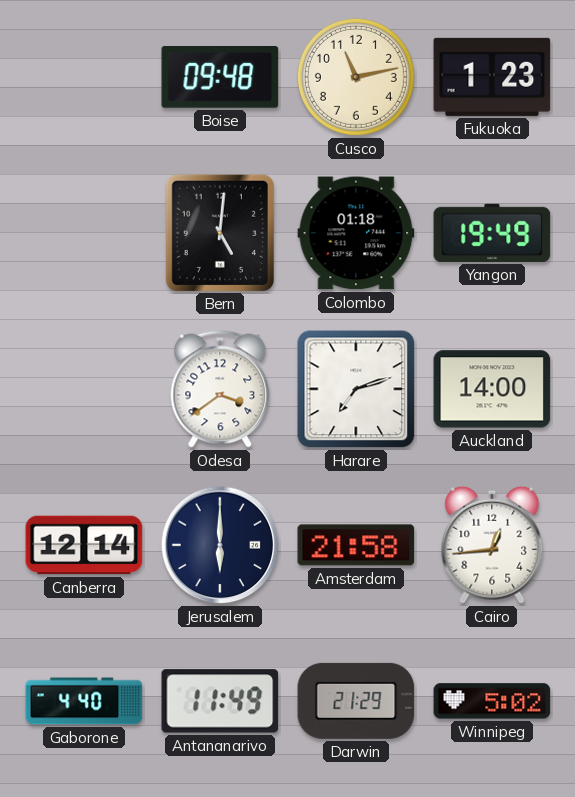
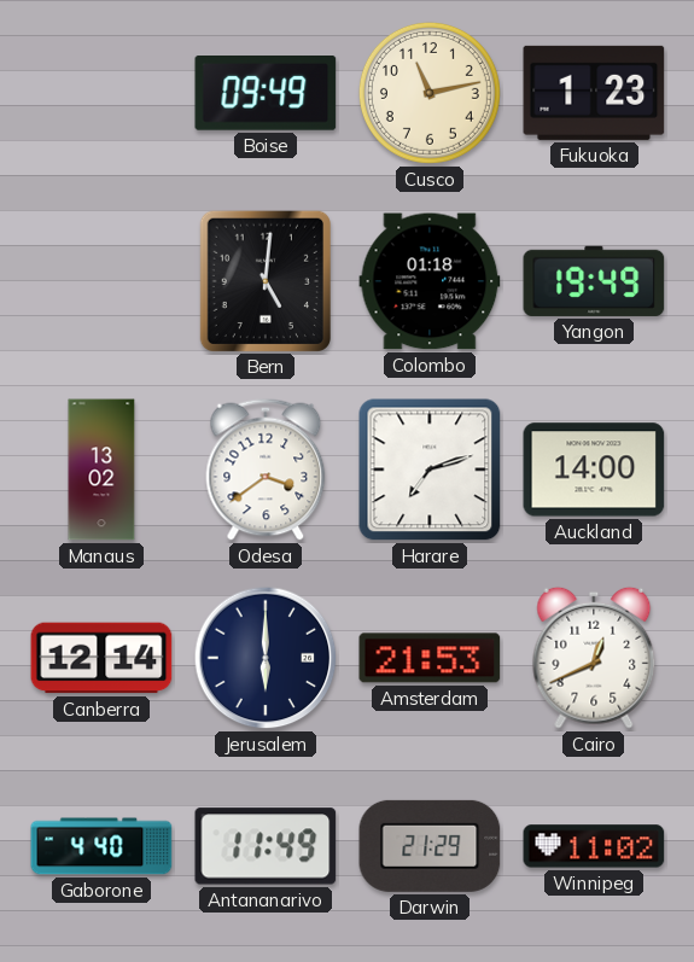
Boise: 09:48 -> 09:49
Manaus: none -> 13:02
Amsterdam: 21:58 -> 21:53
Cairo: 12:44 -> 12:41
Winnipeg: 5:02 -> 11:02
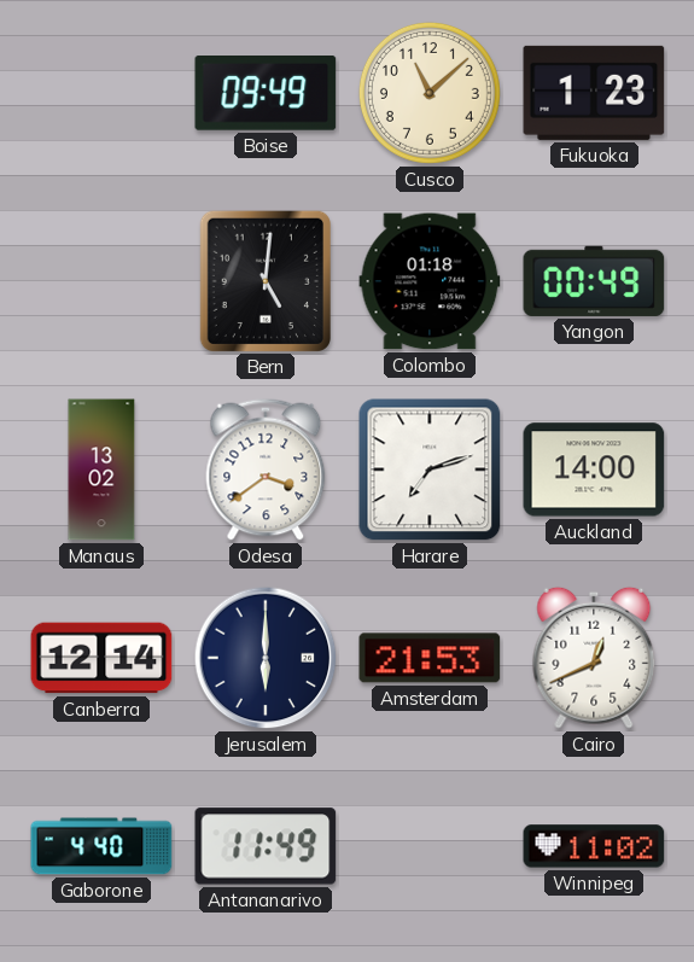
Cusco: 11:13 -> 11:08
Yangon: 19:49 -> 00:49
Darwin: 21:29 -> none
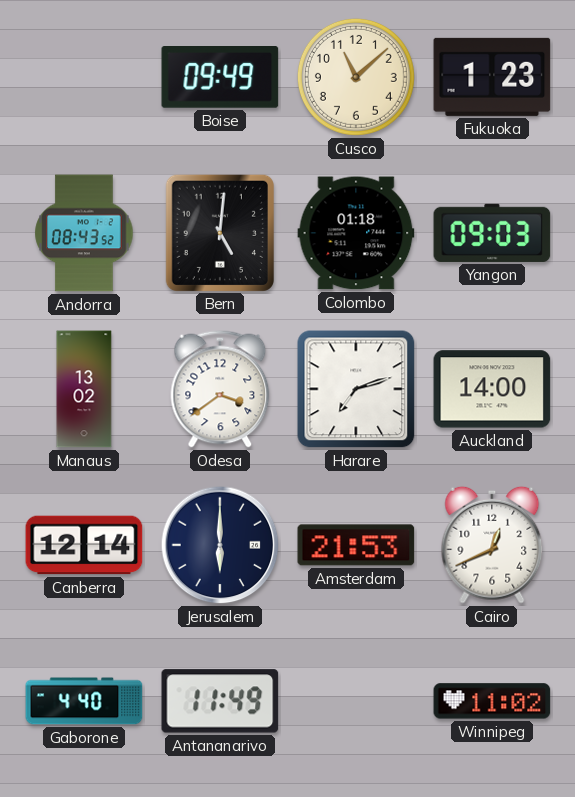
Andorra: none -> 08:43
Yangon: 00:49 -> 09:03
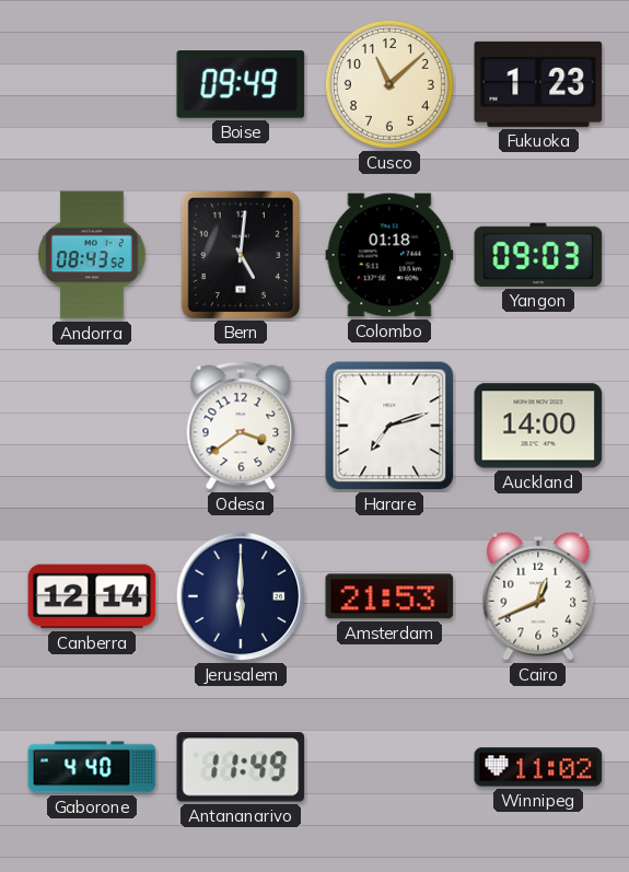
Manaus: 13:02 -> none
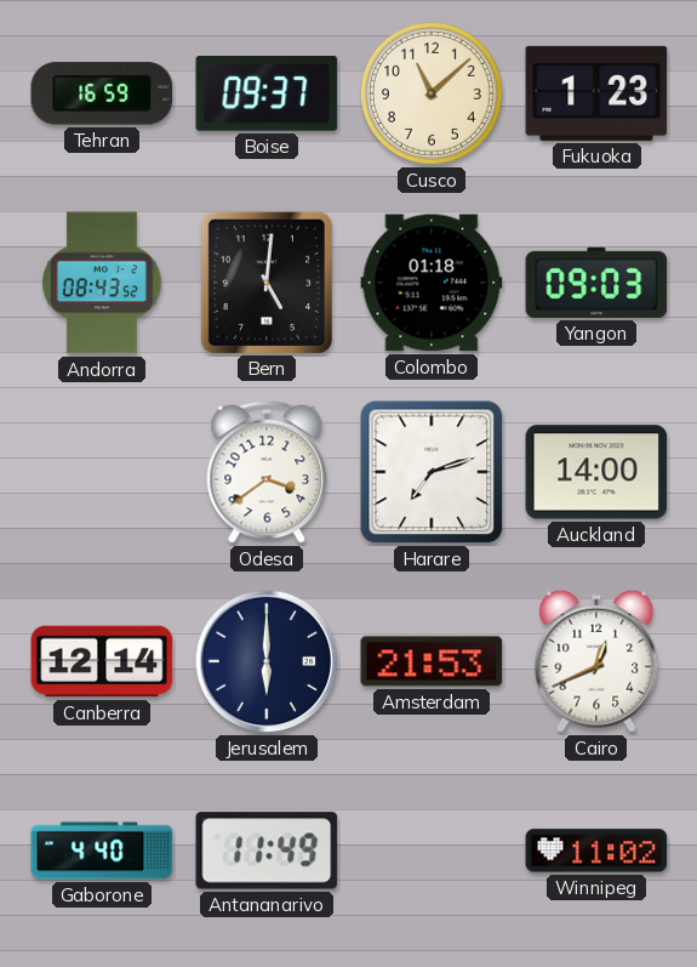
Tehran: none -> 16:59
Boise: 09:49 -> 09:37
